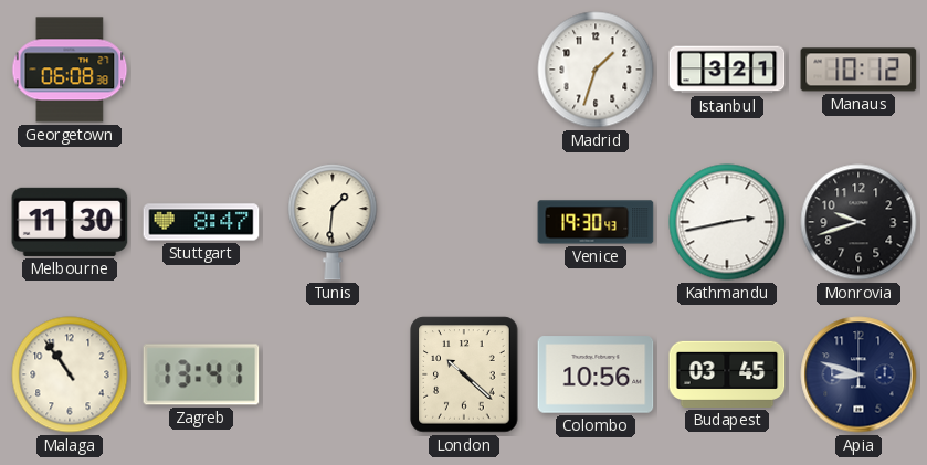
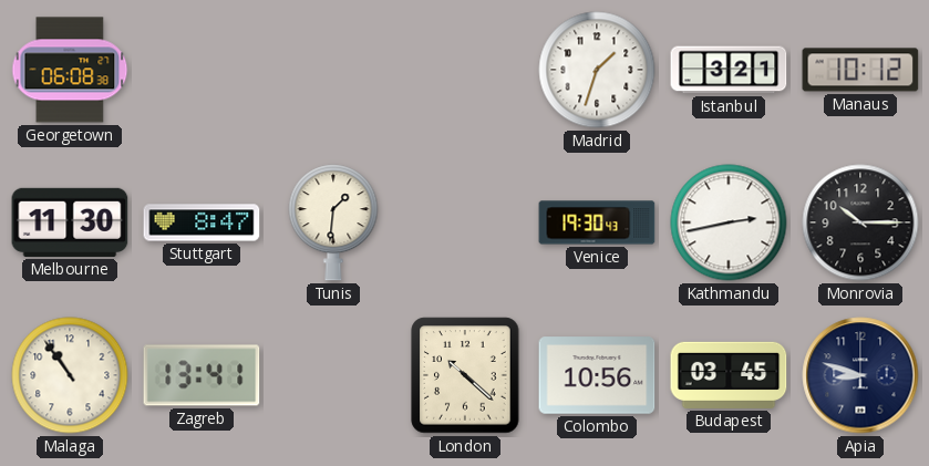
Monrovia: 9:42 -> 10:15
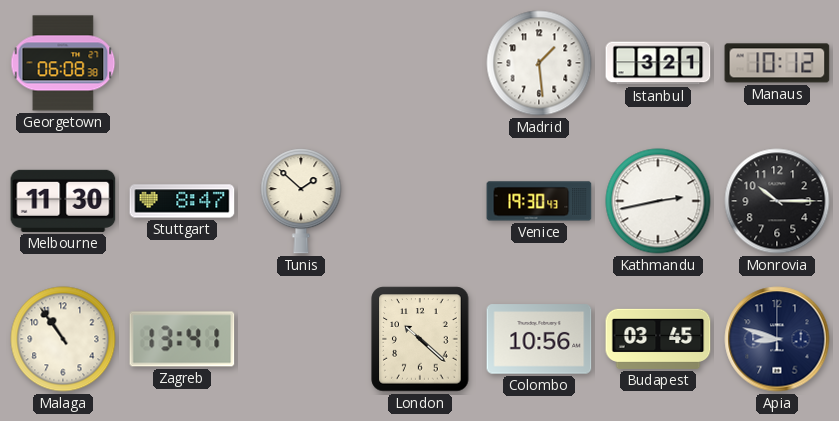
Madrid: 1:33 -> 1:29
Tunis: 1:31 -> 1:52
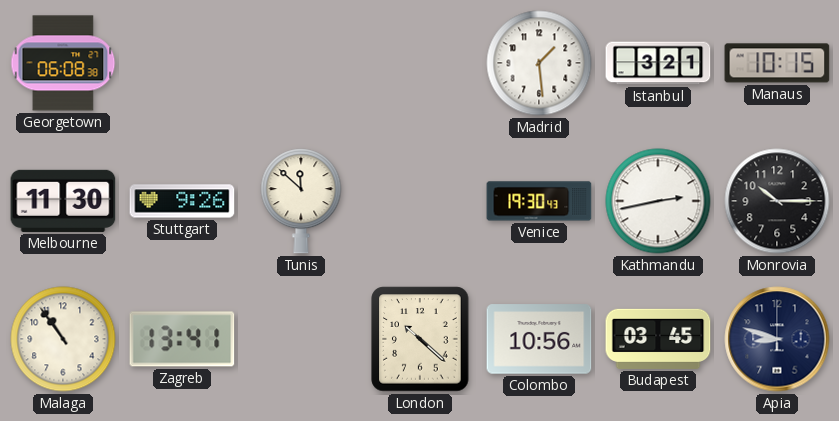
Manaus: 10:12 -> 10:15
Stuttgart: 8:47 -> 9:26
Tunis: 1:52 -> 11:52
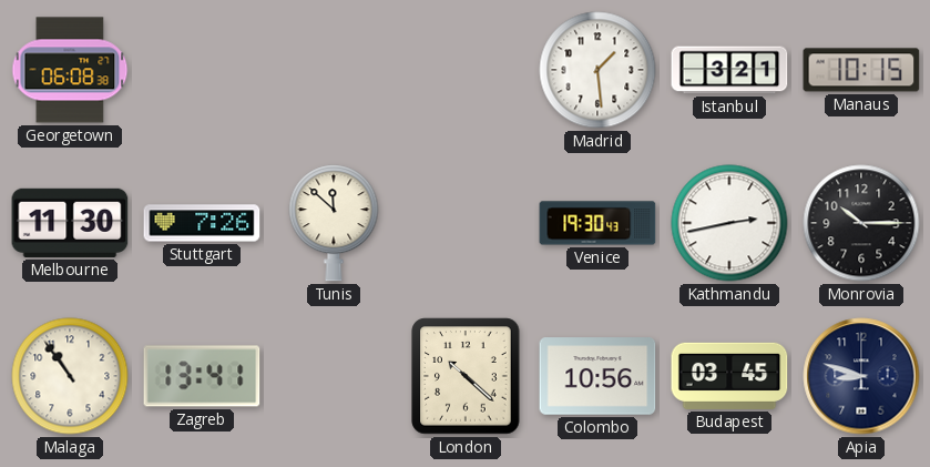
Stuttgart: 9:26 -> 7:26
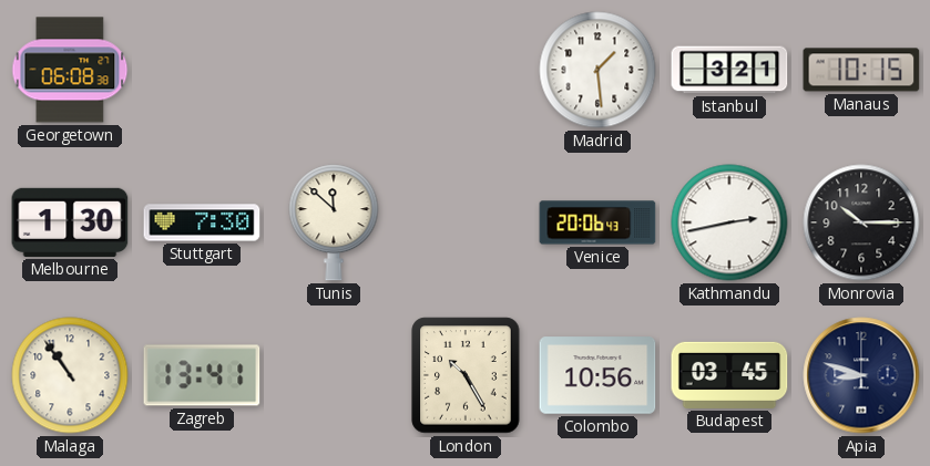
Melbourne: 11:30 -> 1:30
Stuttgart: 7:26 -> 7:30
Venice: 19:30 -> 20:06
London: 10:22 -> 10:25
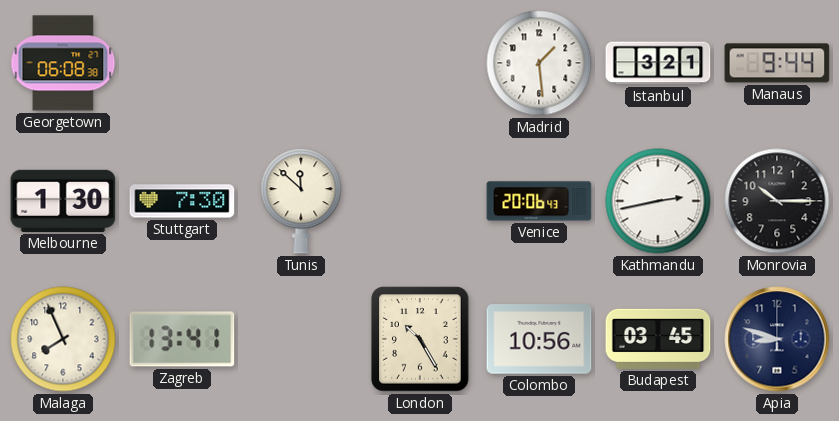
Manaus: 10:15 -> 9:44
Malaga: 10:54 -> 7:56
